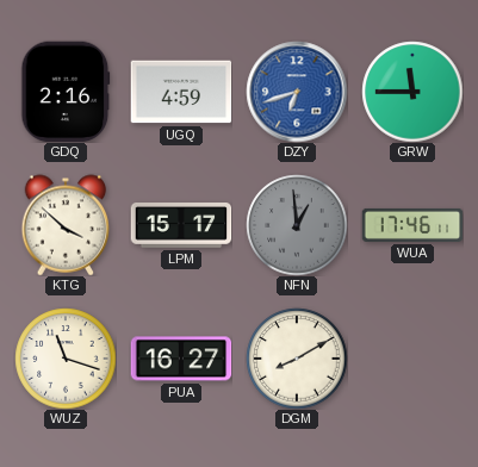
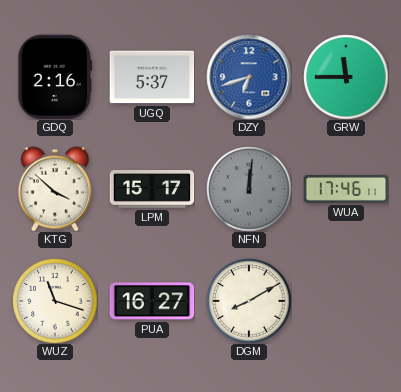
UGQ: 4:59 -> 5:37
NFN: 12:59 -> 12:01
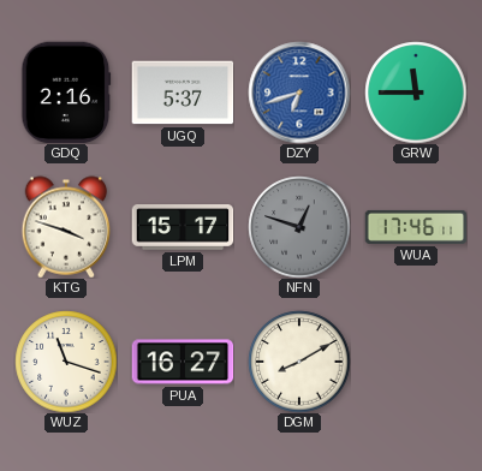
KTG: 3:52 -> 3:48
NFN: 12:01 -> 12:48
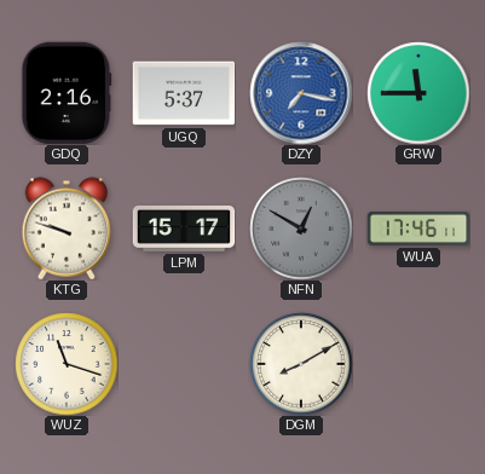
DZY: 6:42 -> 7:17
KTG: 3:48 -> 9:48
NFN: 12:48 -> 12:50
PUA: 16:27 -> none
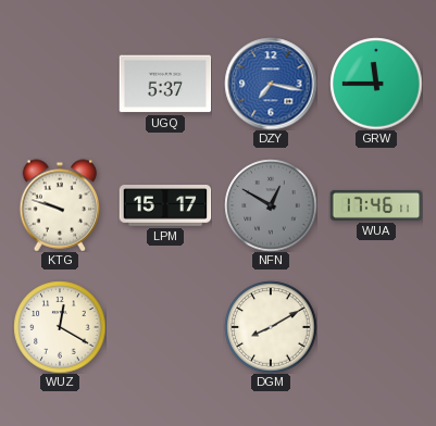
GDQ: 2:16 -> none
WUZ: 11:18 -> 12:20
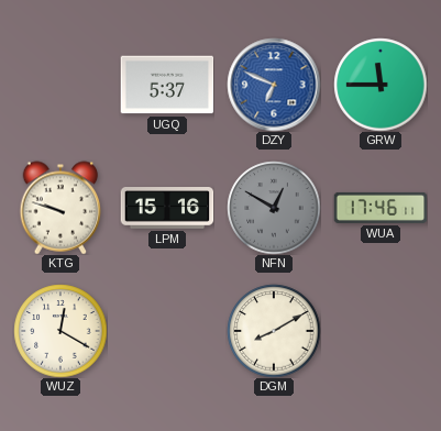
DZY: 7:17 -> 6:49
LPM: 15:17 -> 15:16
